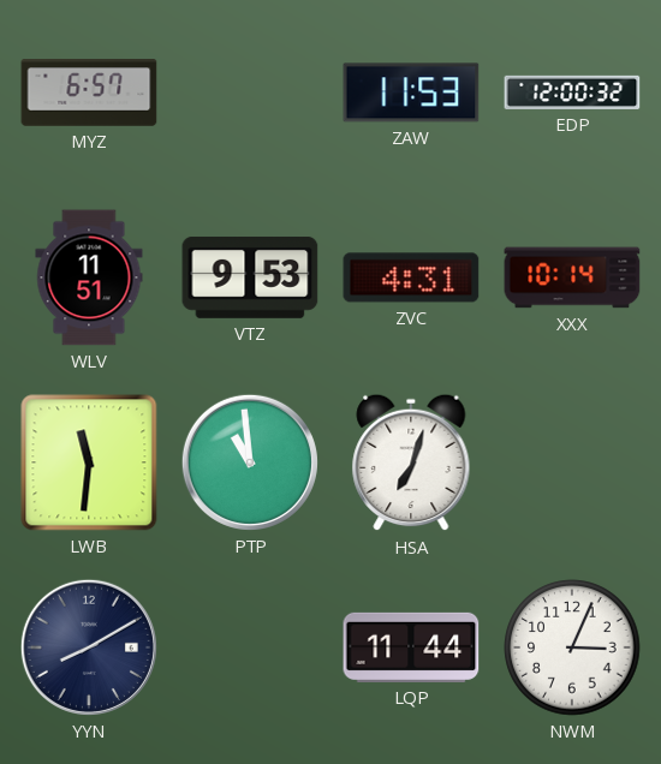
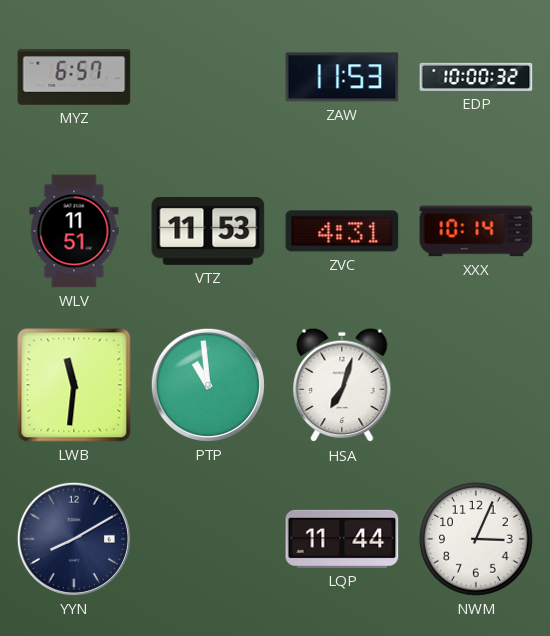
EDP: 12:00 -> 10:00
VTZ: 9:53 -> 11:53
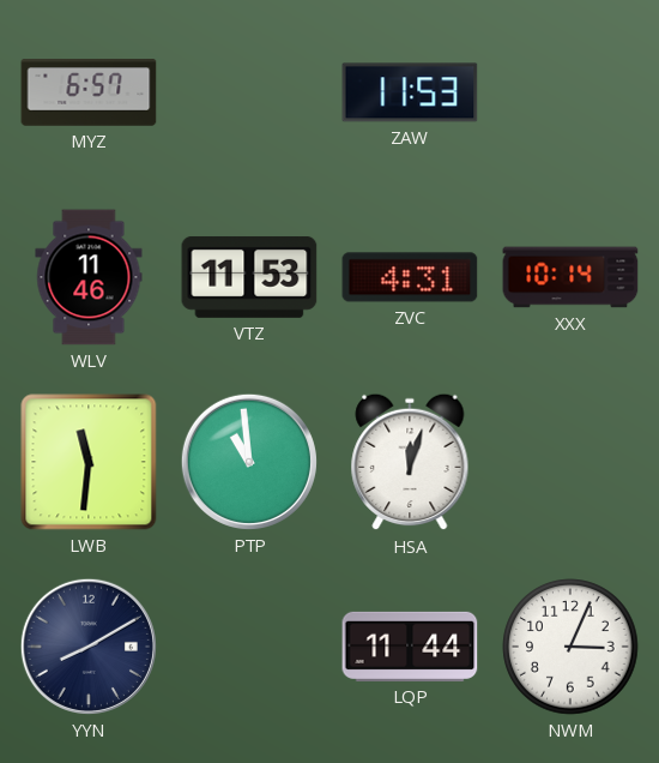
EDP: 10:00 -> none
WLV: 11:51 -> 11:46
HSA: 7:03 -> 12:03
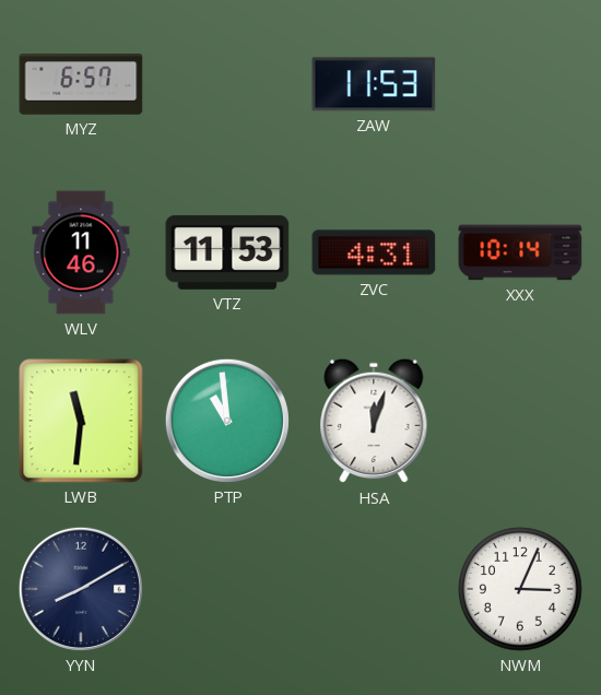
LQP: 11:44 -> none
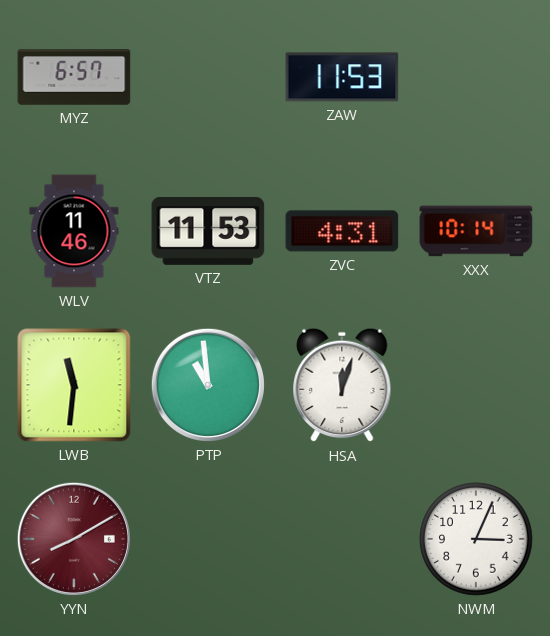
YYN dial: navy -> burgundy
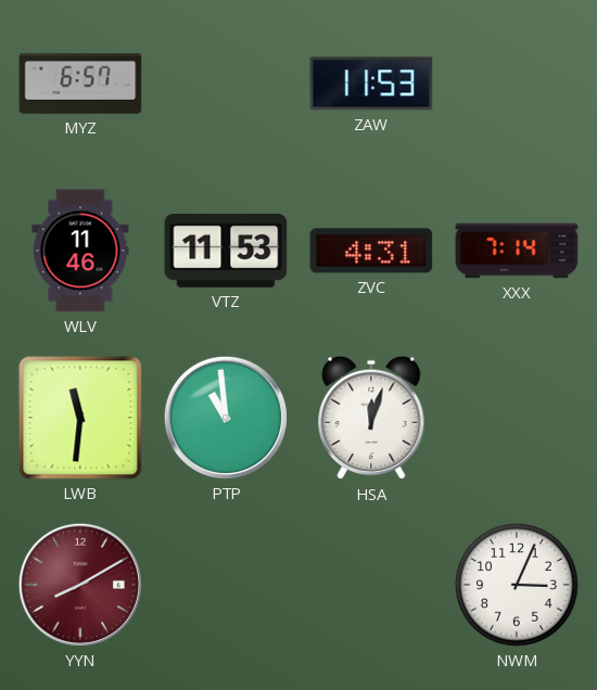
XXX: 10:14 -> 7:14
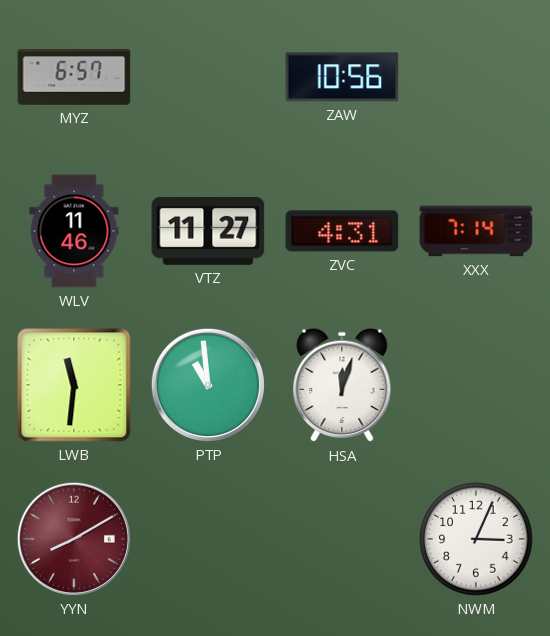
ZAW: 11:53 -> 10:56
VTZ: 11:53 -> 11:27
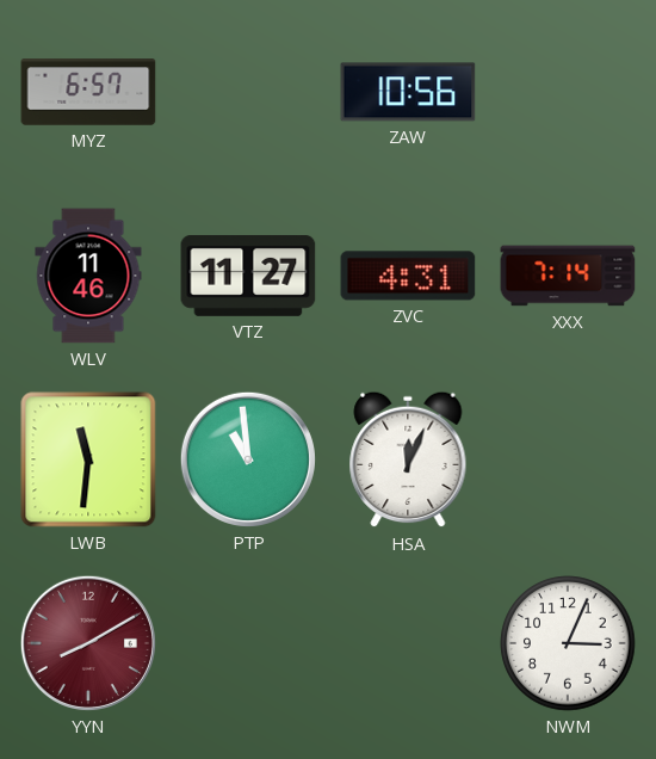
HSA: 12:03 -> 12:04
